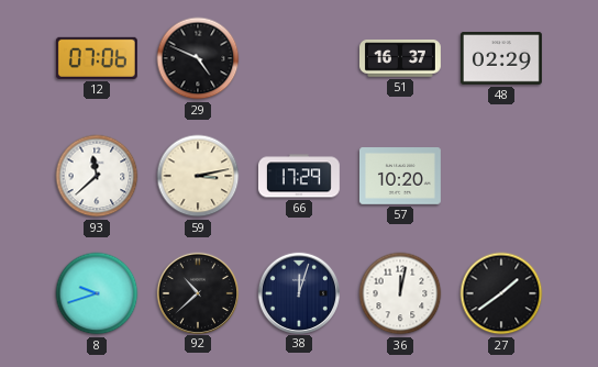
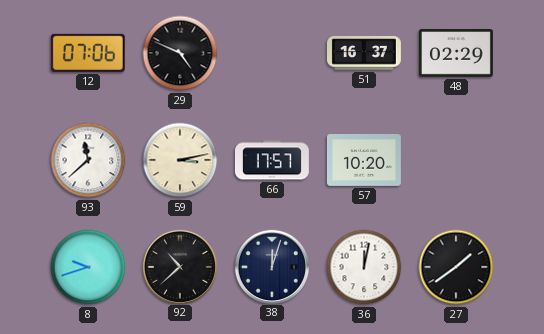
66: 17:29 -> 17:57
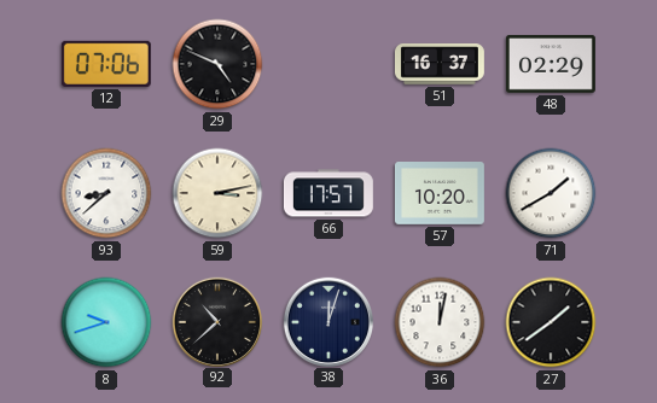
93: 11:38 -> 8:38
71: none -> 1:40
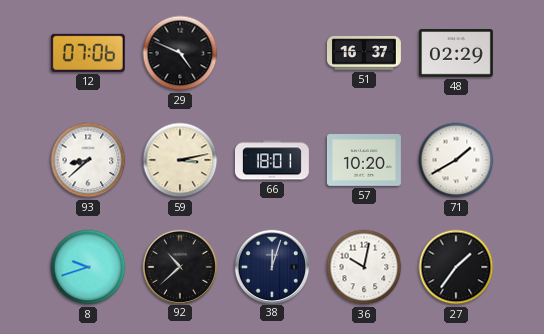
66: 17:57 -> 18:01
36: 12:02 -> 10:02
27: 1:39 -> 1:36
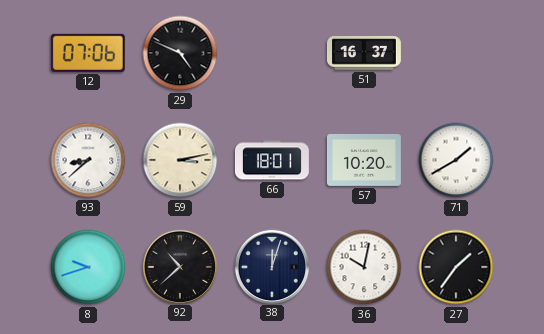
48: 02:29 -> none
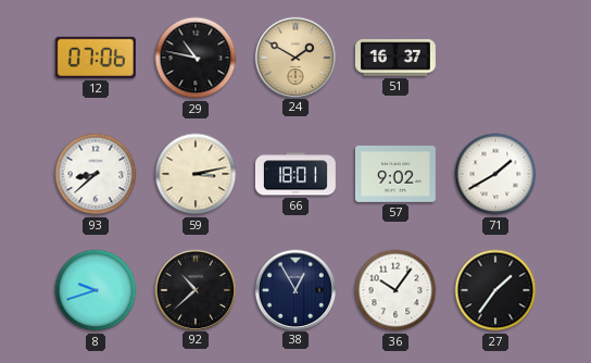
29: 4:49 -> 10:47
24: none -> 1:50
57: 10:20 -> 9:02
38: 12:03 -> 12:55
36: 10:02 -> 10:06
